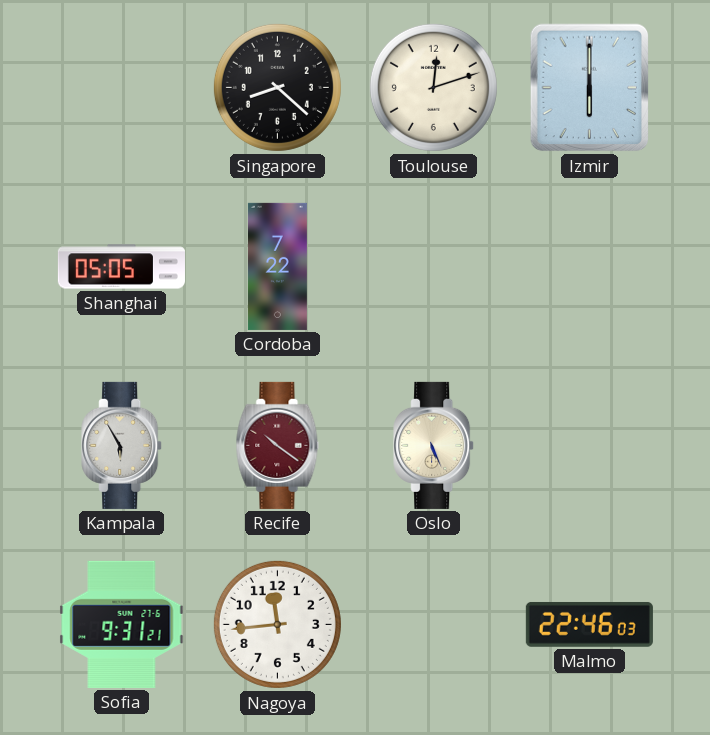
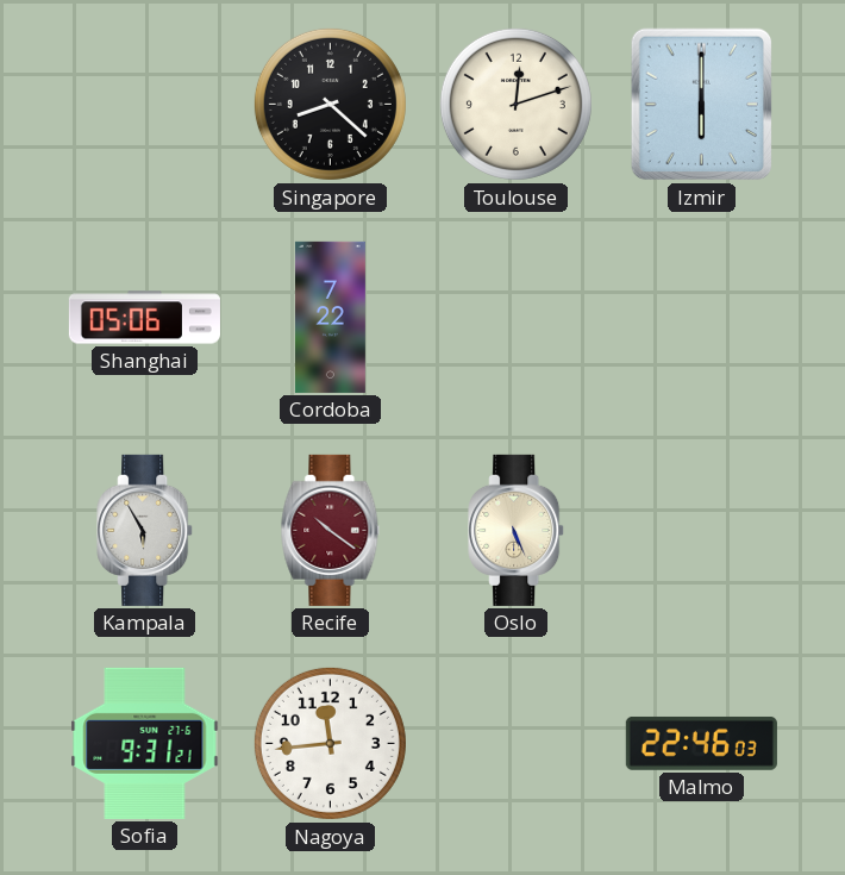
Shanghai: 05:05 -> 05:06
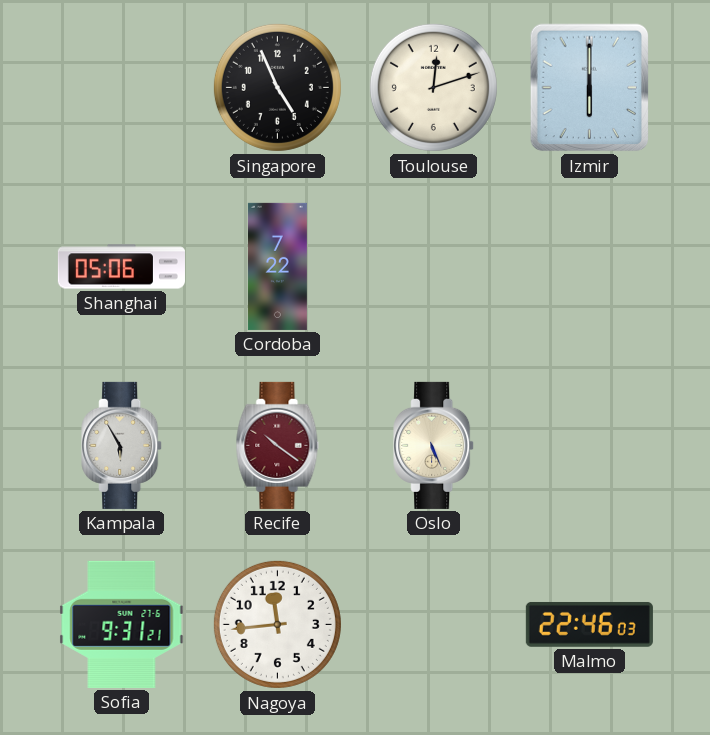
Singapore: 8:22 -> 4:56
